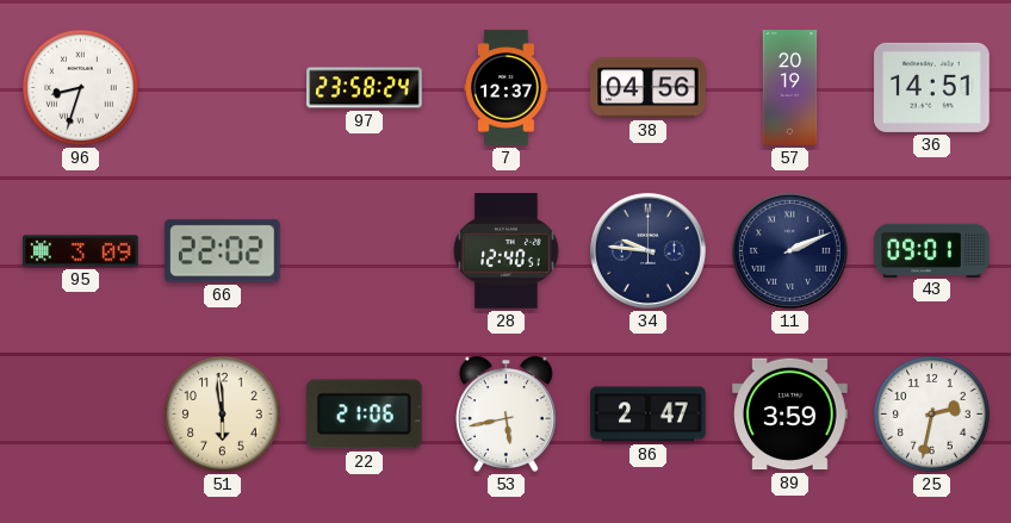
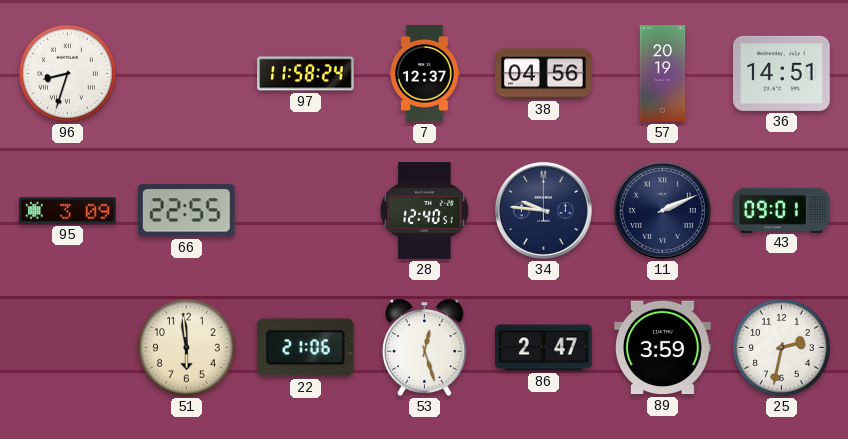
97: 23:58 -> 11:58
66: 22:02 -> 22:55
53: 5:43 -> 12:27
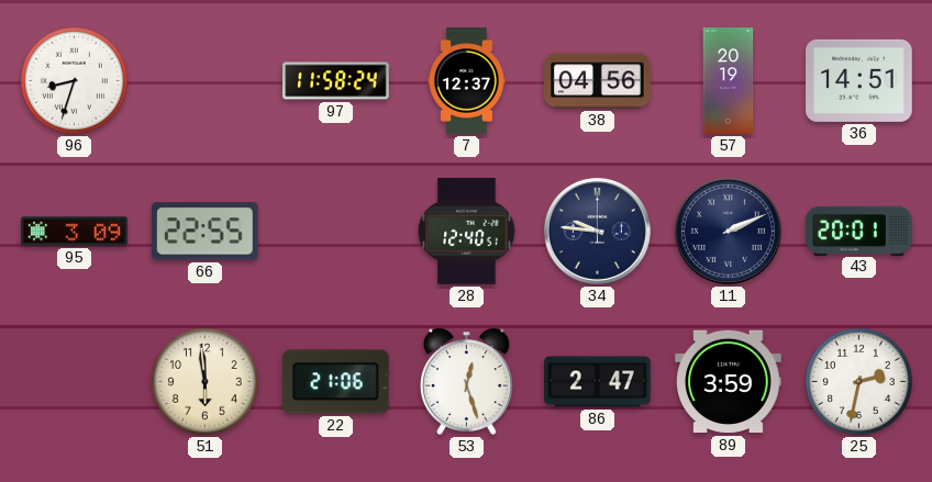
43: 09:01 -> 20:01
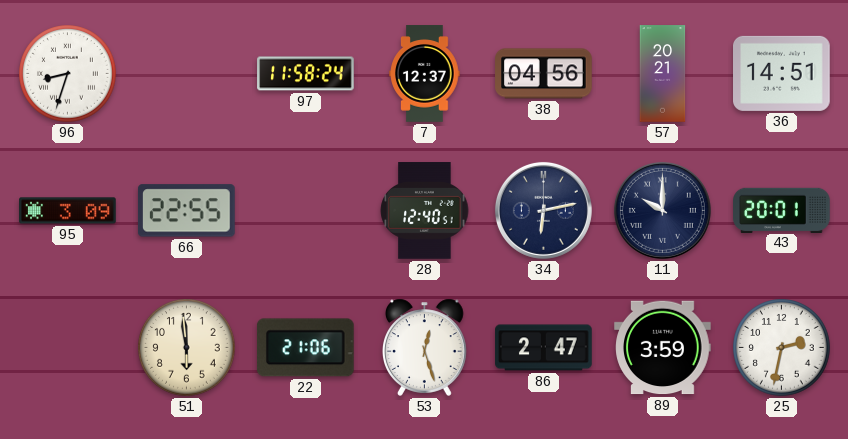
57: 20:19 -> 20:21
34: 9:46 -> 6:13
11: 2:11 -> 10:00
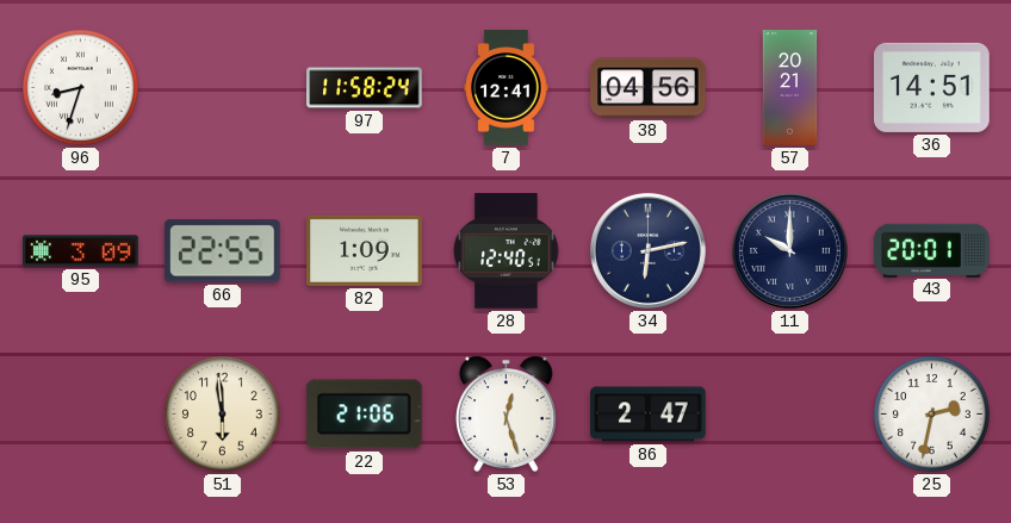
7: 12:37 -> 12:41
82: none -> 1:09
89: 3:59 -> none
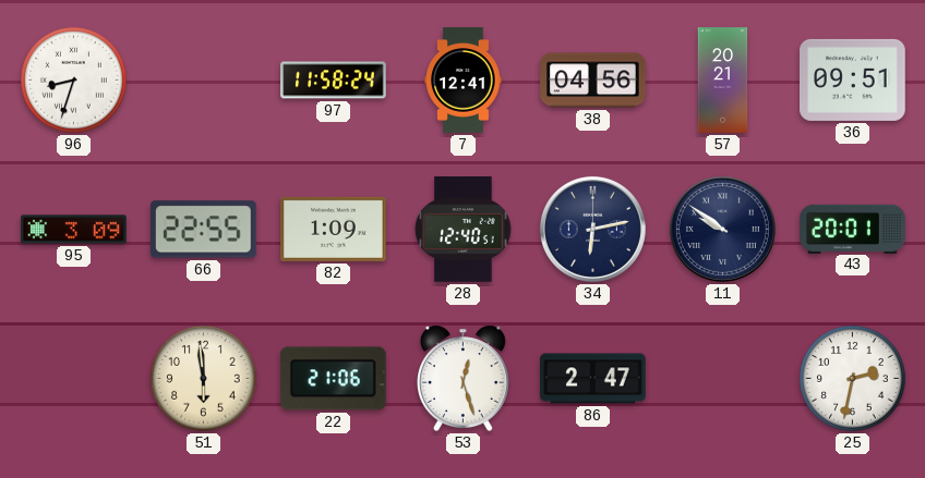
36: 14:51 -> 09:51
11: 10:00 -> 9:51
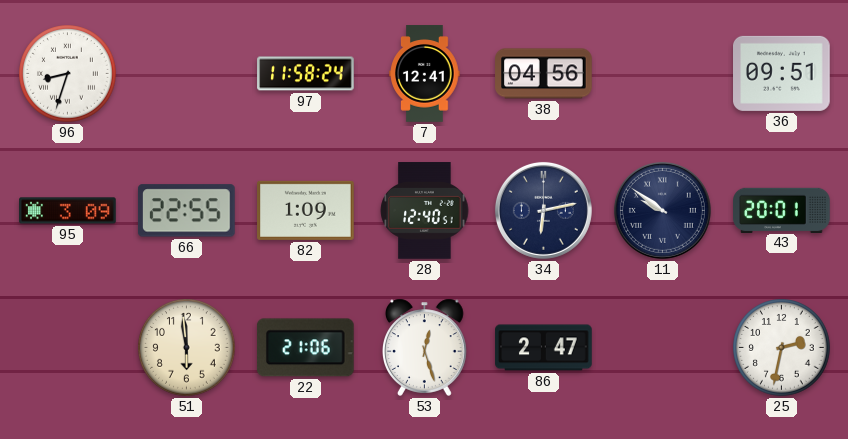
57: 20:21 -> none
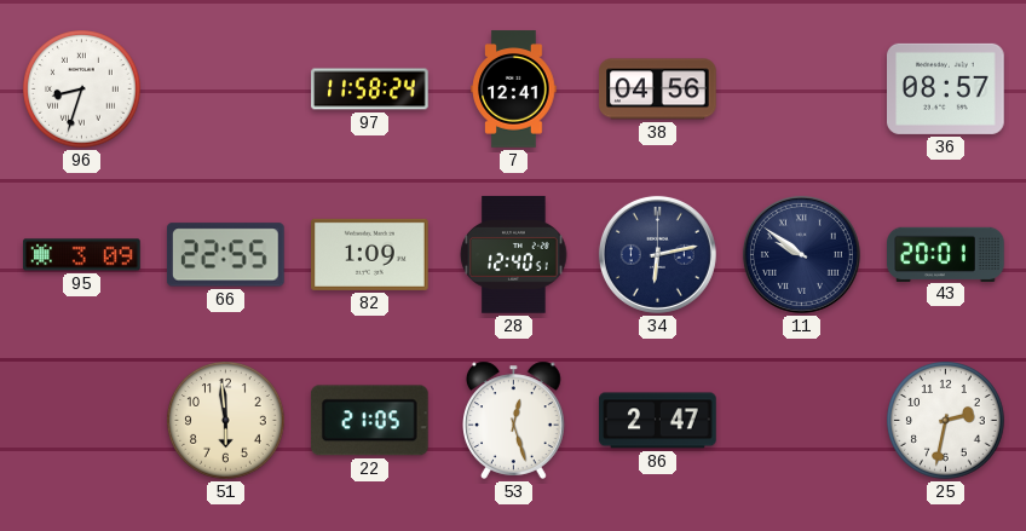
36: 09:51 -> 08:57
22: 21:06 -> 21:05
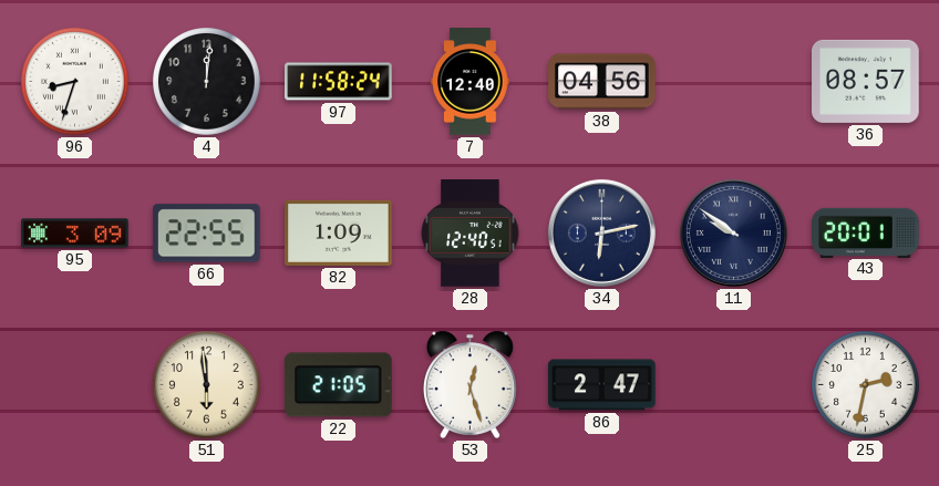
4: none -> 12:01
7: 12:41 -> 12:40
